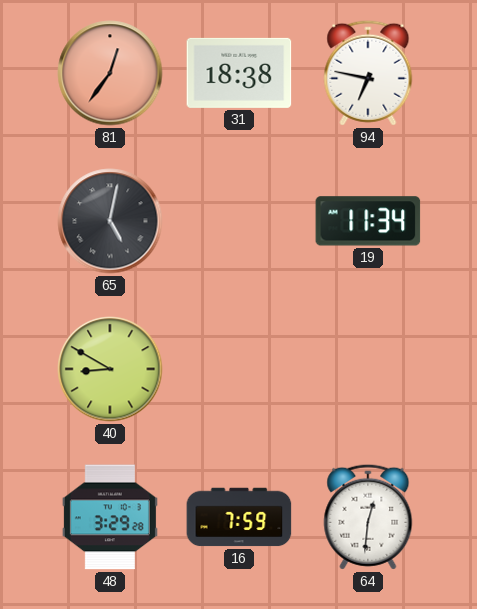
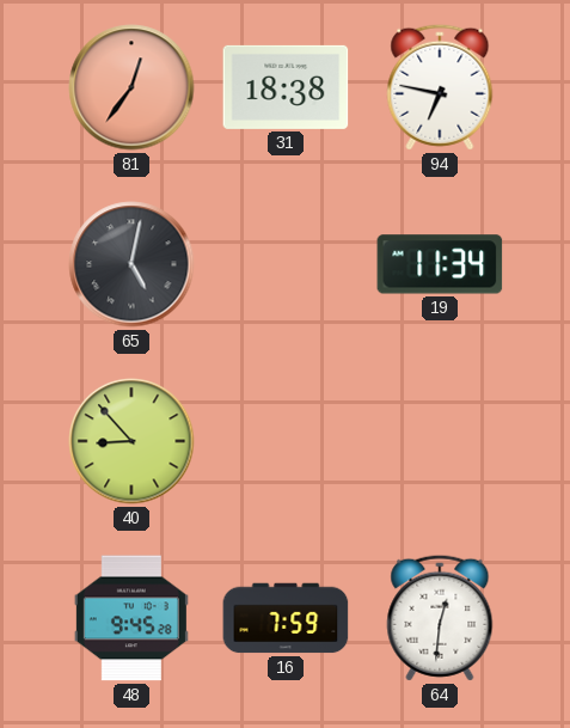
40: 8:50 -> 8:53
48: 3:29 -> 9:45
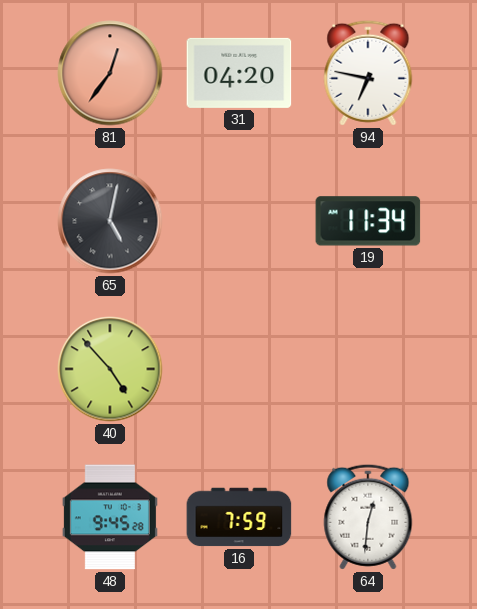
31: 18:38 -> 04:20
40: 8:53 -> 4:53
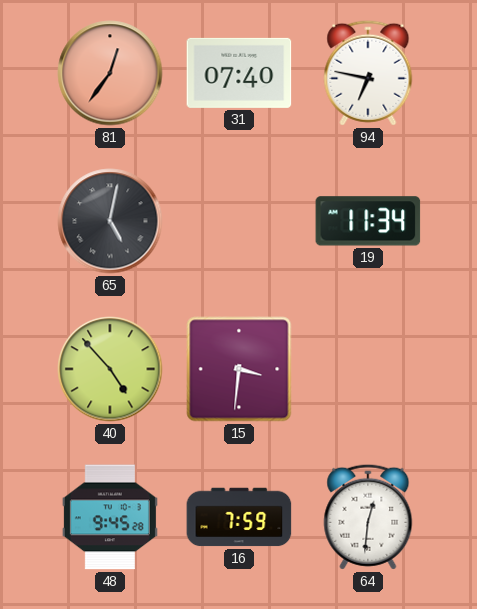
31: 04:20 -> 07:40
15: none -> 3:31
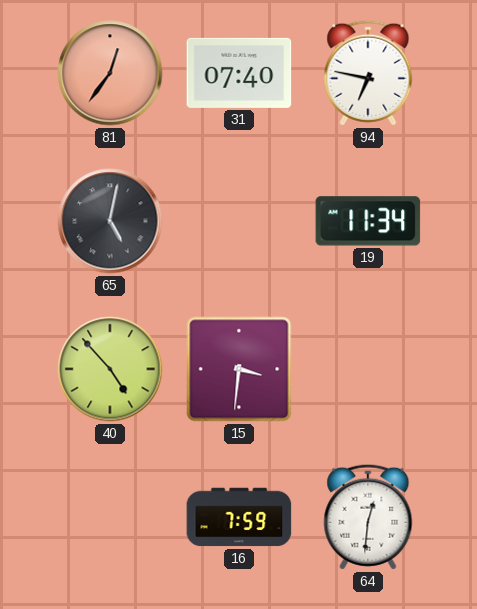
48: 9:45 -> none
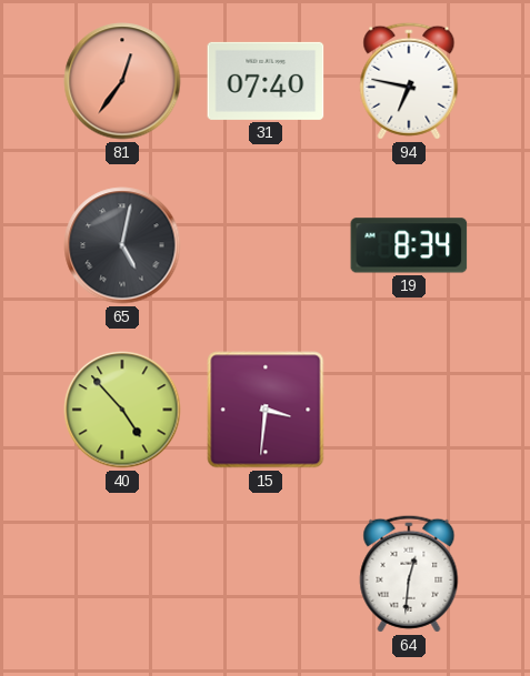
19: 11:34 -> 8:34
16: 7:59 -> none
